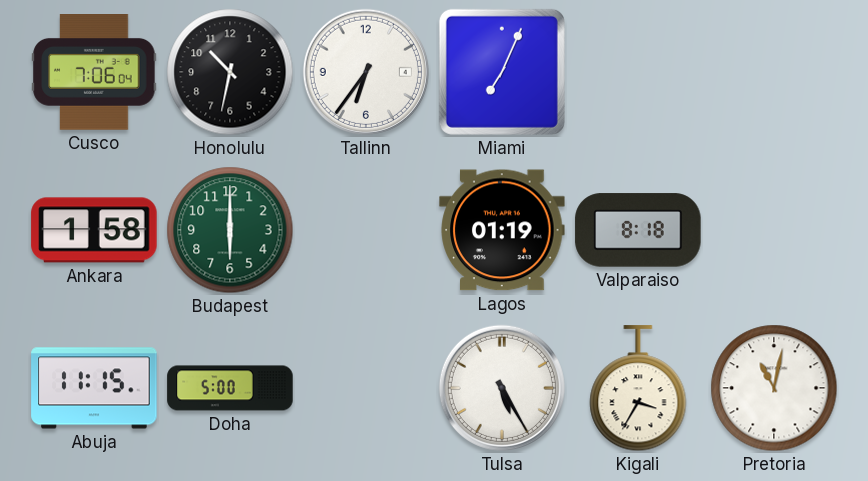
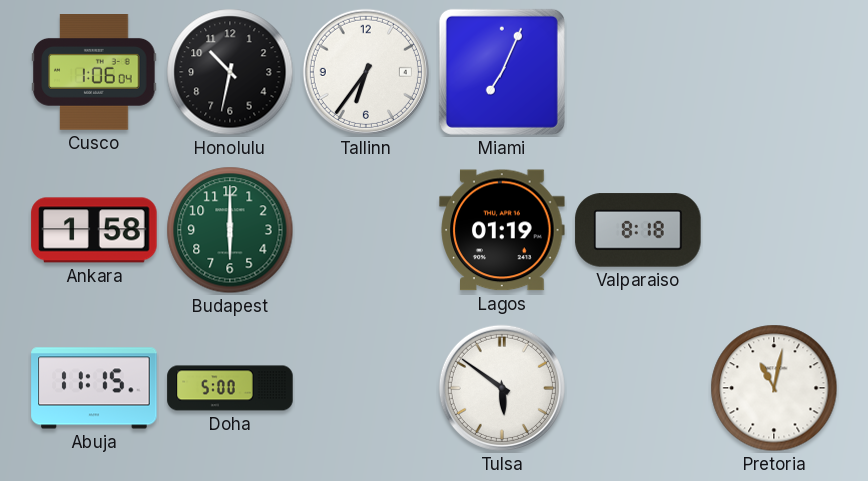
Cusco: 7:06 -> 1:06
Tulsa: 5:25 -> 5:51
Kigali: 3:35 -> none
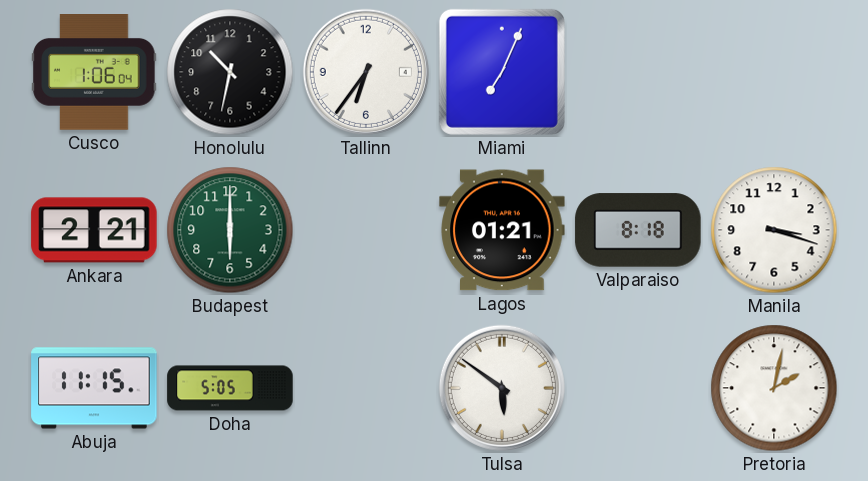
Ankara: 1:58 -> 2:21
Lagos: 01:19 -> 01:21
Manila: none -> 3:18
Doha: 5:00 -> 5:05
Pretoria: 11:02 -> 2:02
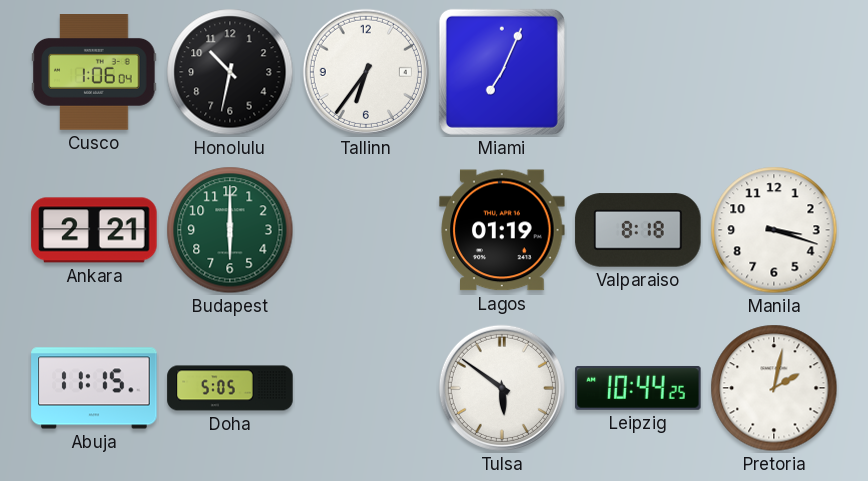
Lagos: 01:21 -> 01:19
Leipzig: none -> 10:44
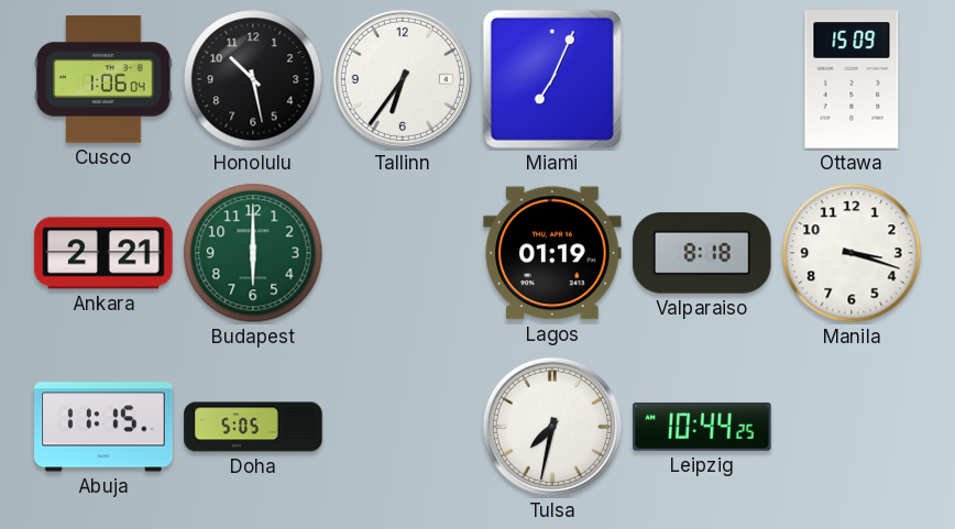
Honolulu: 10:32 -> 10:28
Ottawa: none -> 15:09
Tulsa: 5:51 -> 7:32
Pretoria: 2:02 -> none
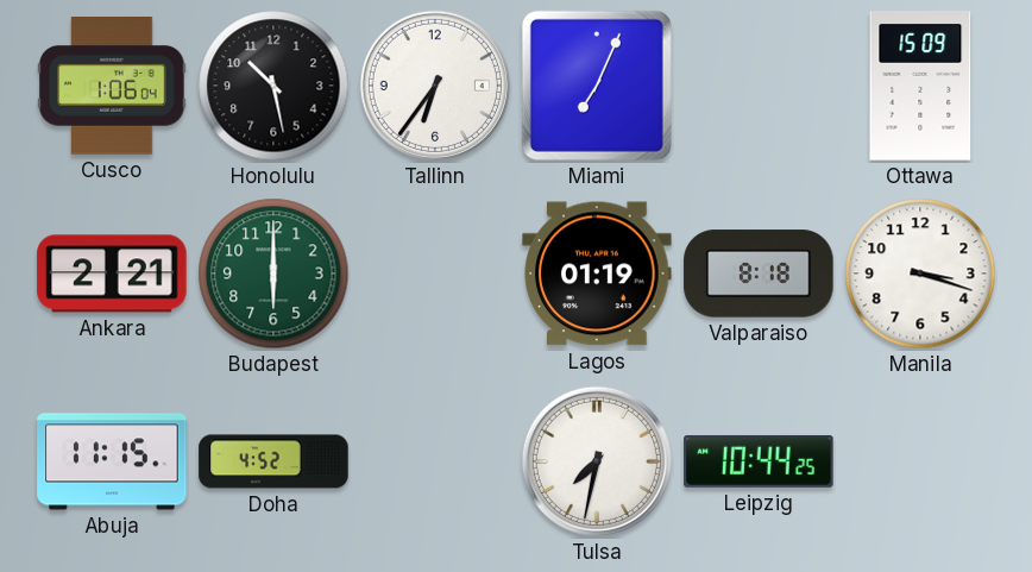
Doha: 5:05 -> 4:52
